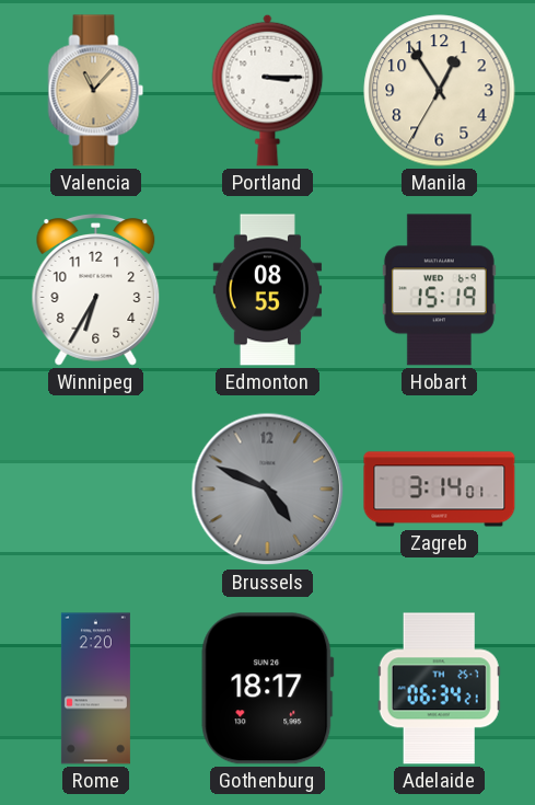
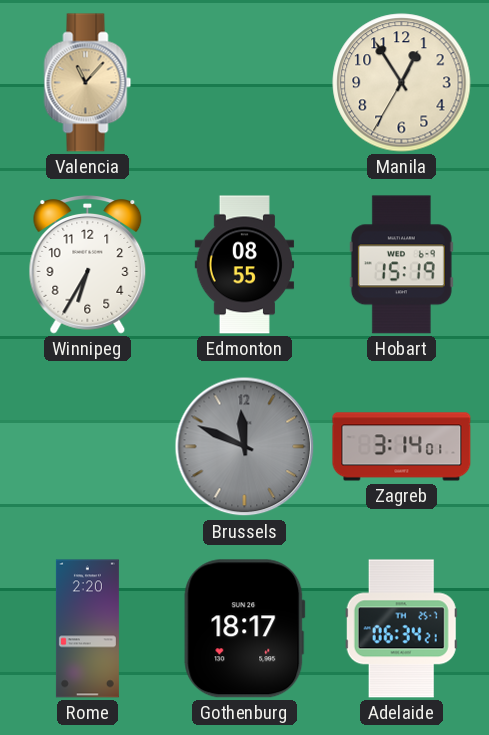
Portland: 3:15 -> none
Brussels: 4:49 -> 11:49
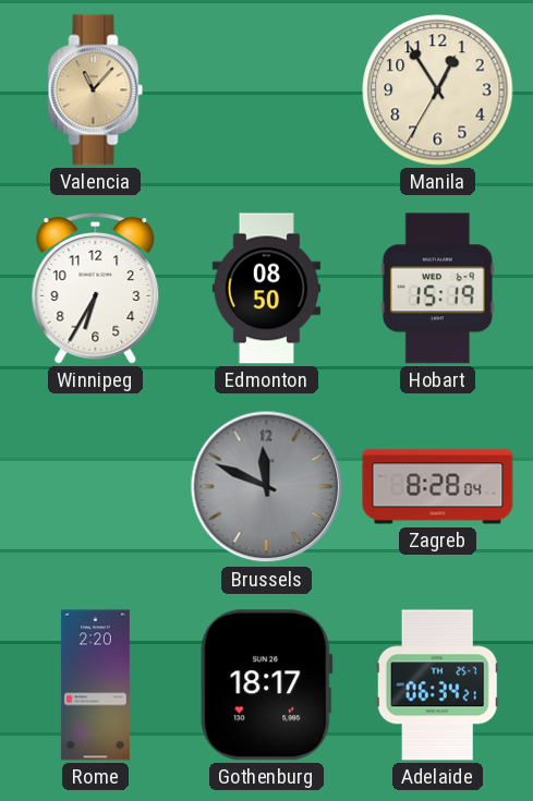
Edmonton: 08:55 -> 08:50
Zagreb: 3:14 -> 8:28
